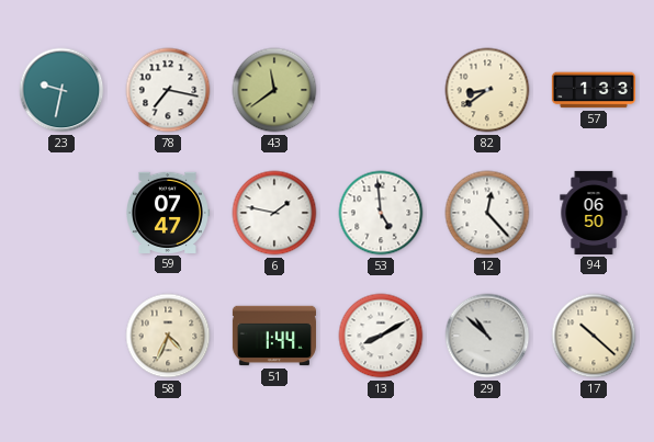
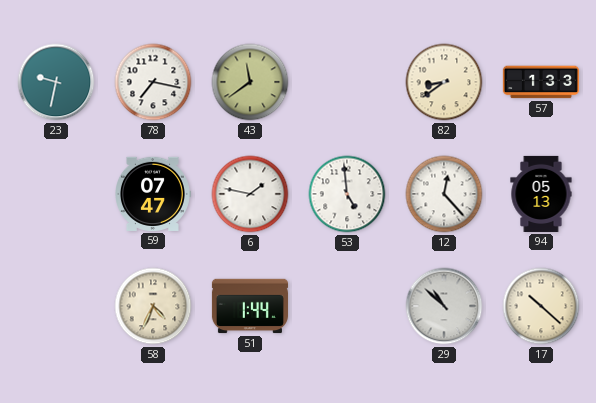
94: 06:50 -> 05:13
13: 8:10 -> none
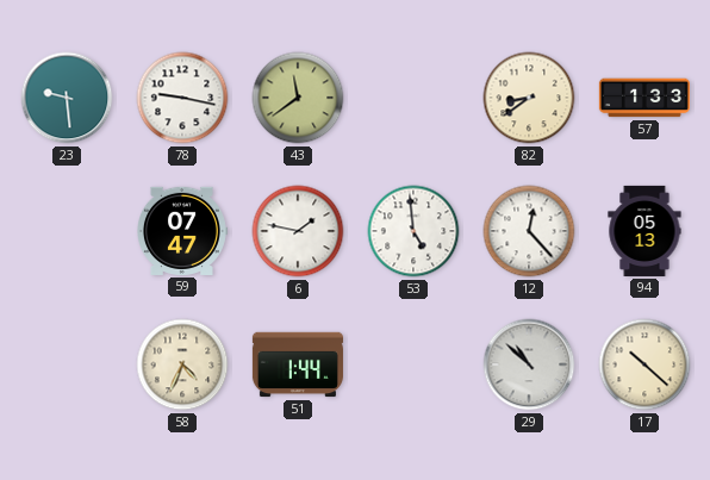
23: 9:32 -> 9:29
78: 7:17 -> 9:17
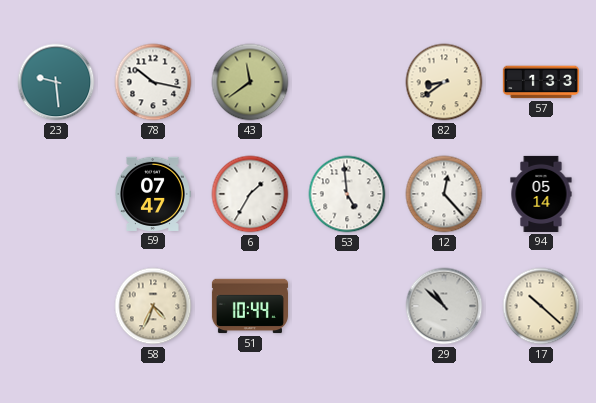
78: 9:17 -> 10:17
6: 1:47 -> 1:35
94: 05:13 -> 05:14
51: 1:44 -> 10:44
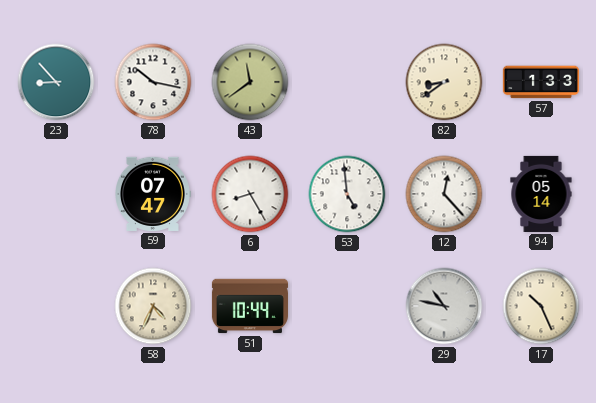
23: 9:29 -> 8:53
6: 1:35 -> 8:25
29: 10:52 -> 10:47
17: 10:22 -> 10:26
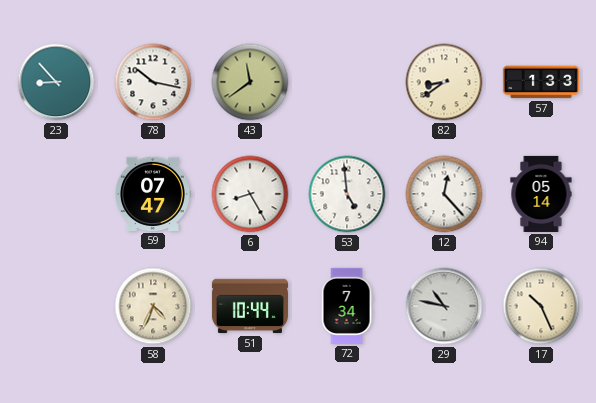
72: none -> 7:34
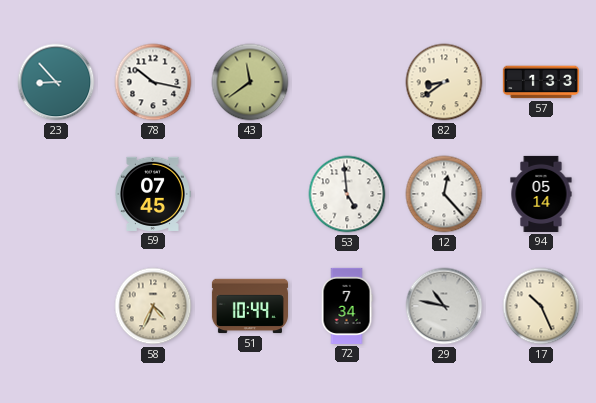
59: 07:47 -> 07:45
6: 8:25 -> none
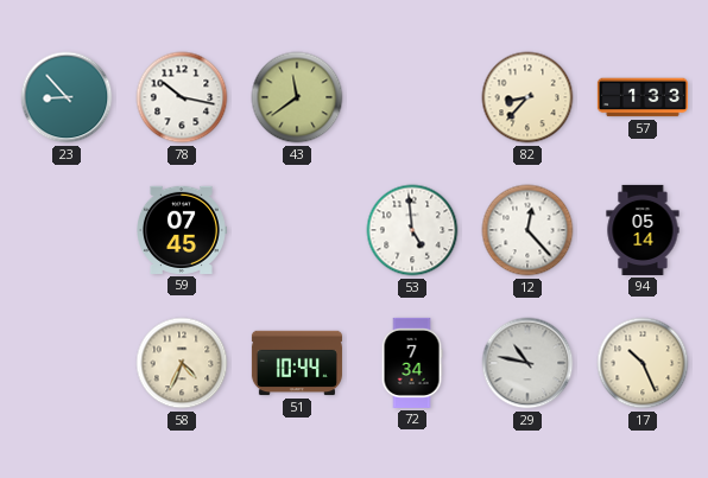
82: 8:39 -> 8:37
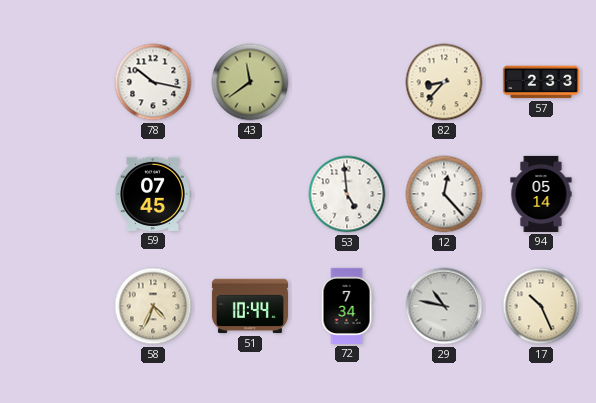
23: 8:53 -> none
57: 1:33 -> 2:33
